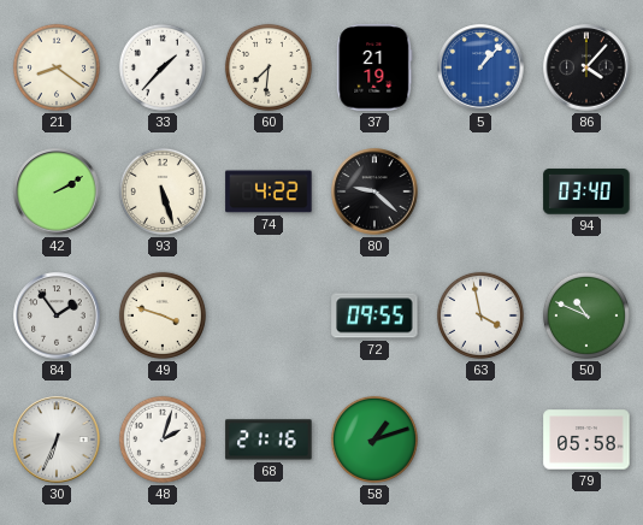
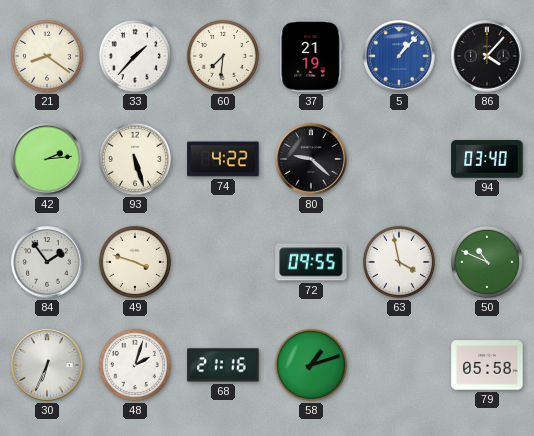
42: 2:10 -> 2:14
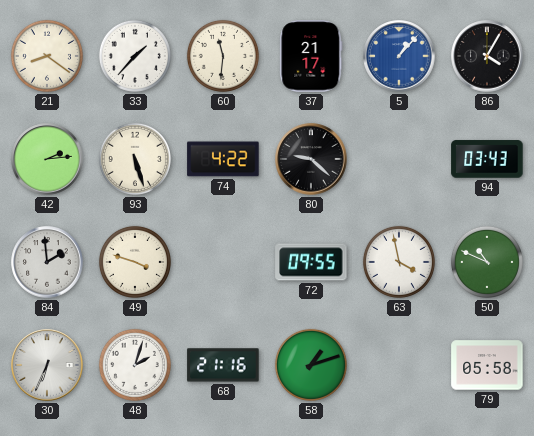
60: 7:31 -> 11:31
37: 21:19 -> 21:17
86: 4:07 -> 4:05
94: 03:40 -> 03:43
84: 1:54 -> 1:59
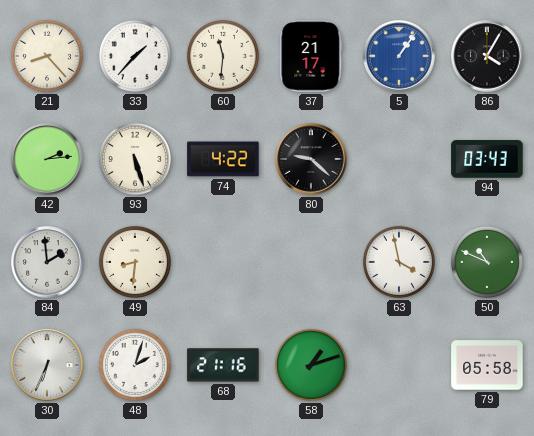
21: 8:21 -> 8:23
5: 1:07 -> 1:06
49: 3:48 -> 8:31
72: 09:55 -> none
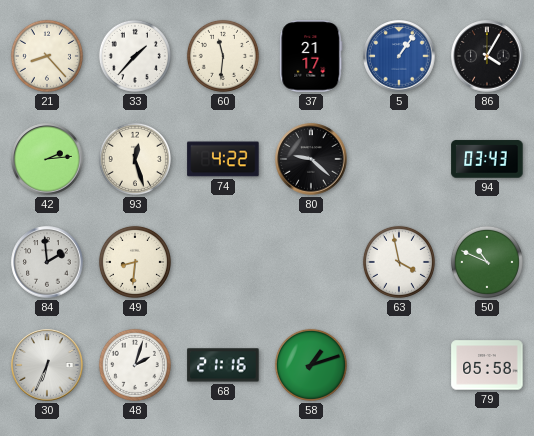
93: 5:27 -> 12:27
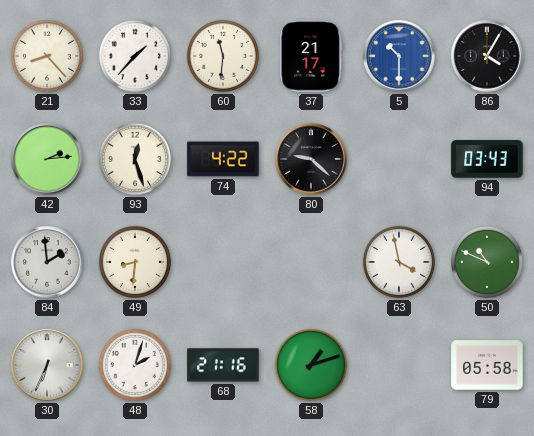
5: 1:06 -> 10:30
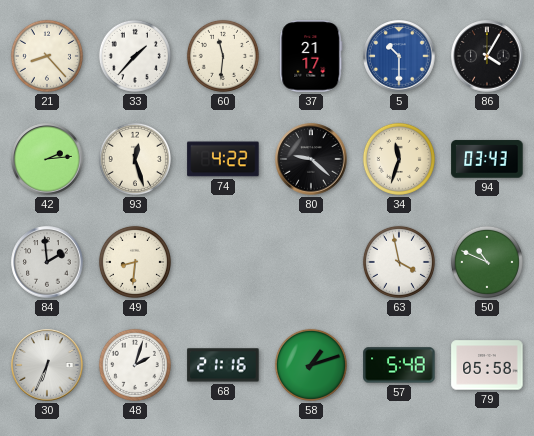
34: none -> 11:33
57: none -> 5:48
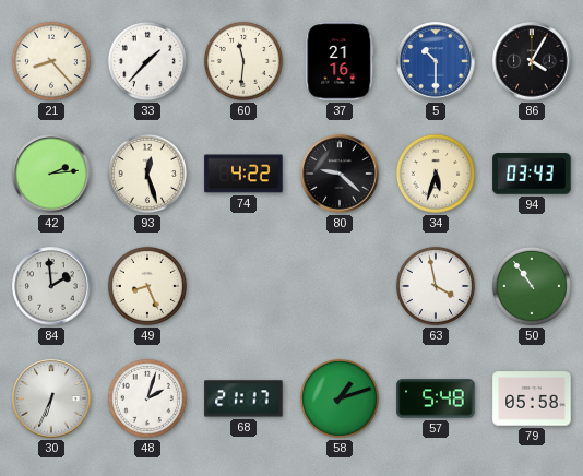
37: 21:17 -> 21:16
34: 11:33 -> 5:33
49: 8:31 -> 8:26
50: 10:49 -> 10:54
68: 21:16 -> 21:17
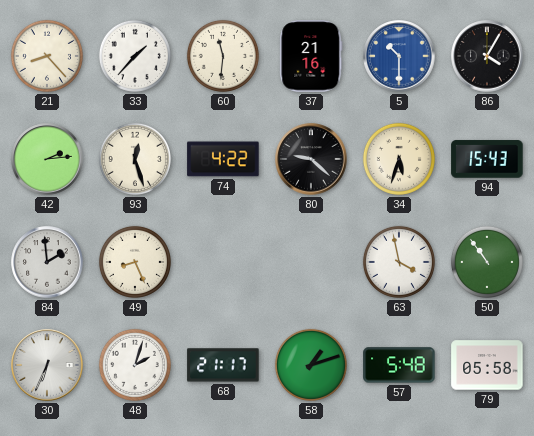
94: 03:43 -> 15:43
